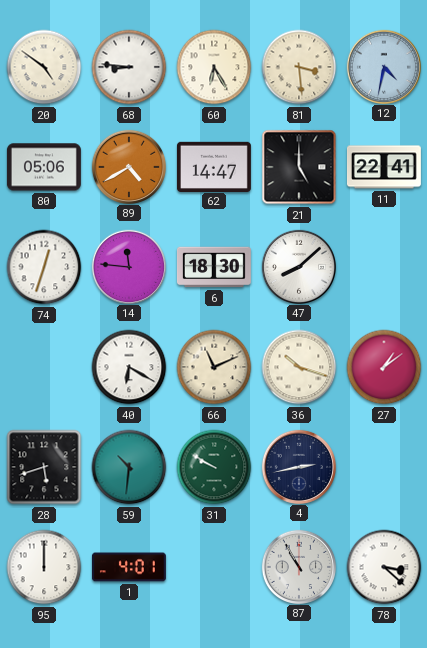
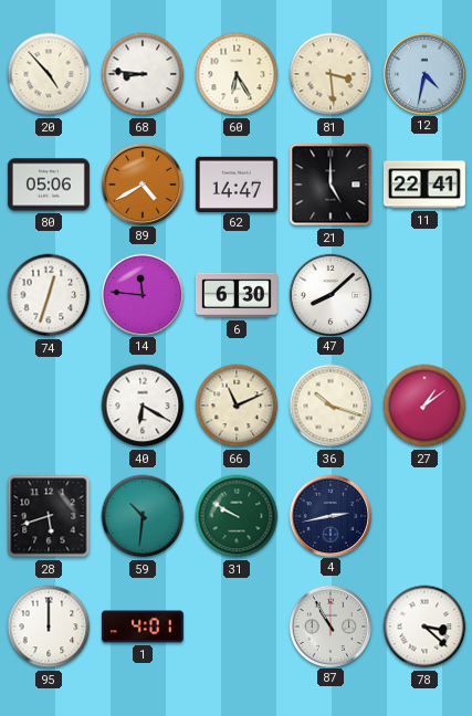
20: 4:51 -> 4:53
6: 18:30 -> 6:30
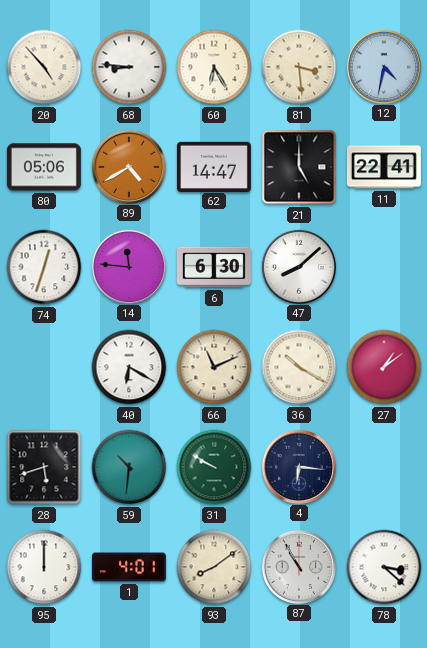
36: 10:18 -> 10:20
4: 2:43 -> 6:16
93: none -> 8:09
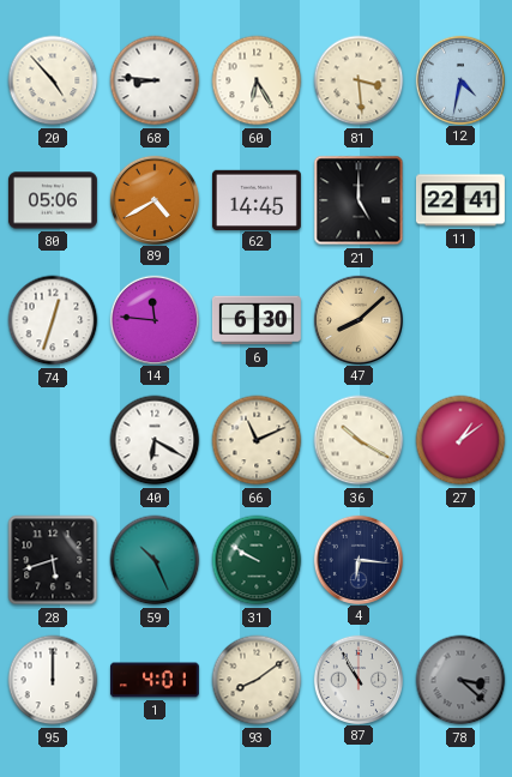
62: 14:47 -> 14:45
47 dial: white -> champagne
59: 10:31 -> 10:26
78 dial: white -> grey
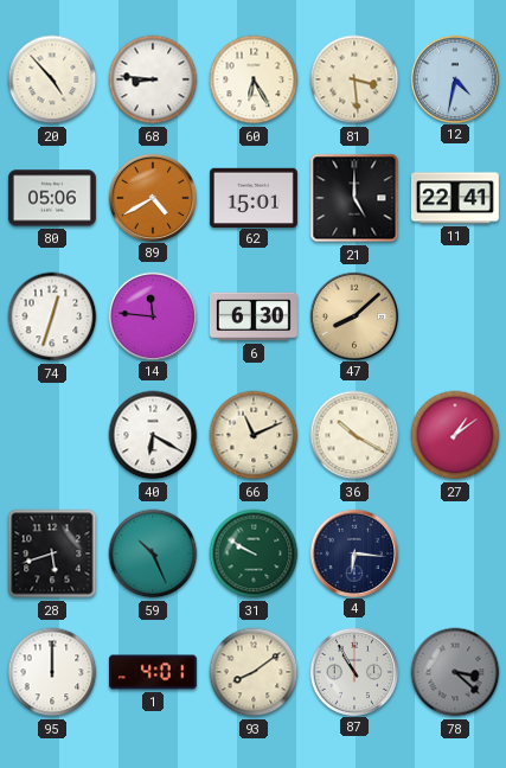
62: 14:45 -> 15:01
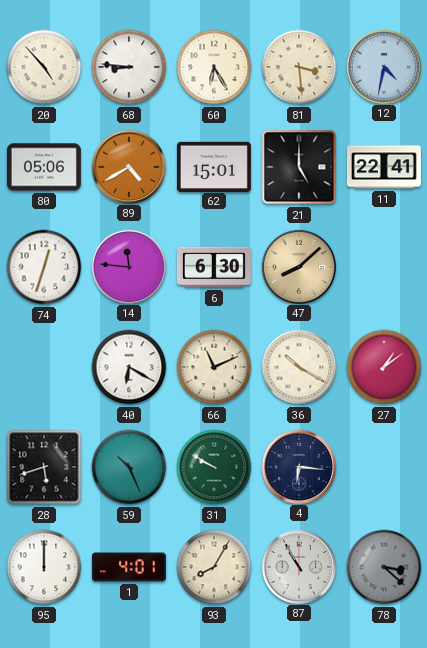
93: 8:09 -> 8:05
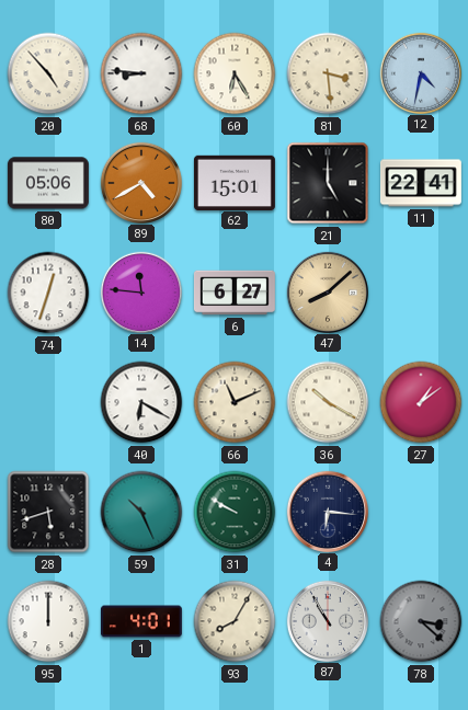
6: 6:30 -> 6:27
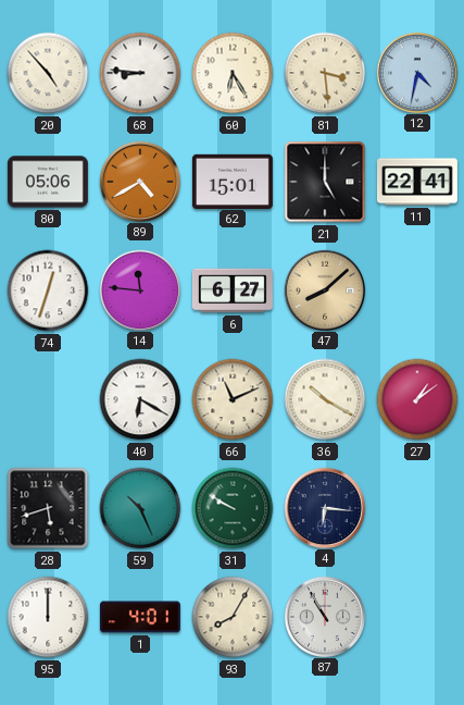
78: 3:22 -> none
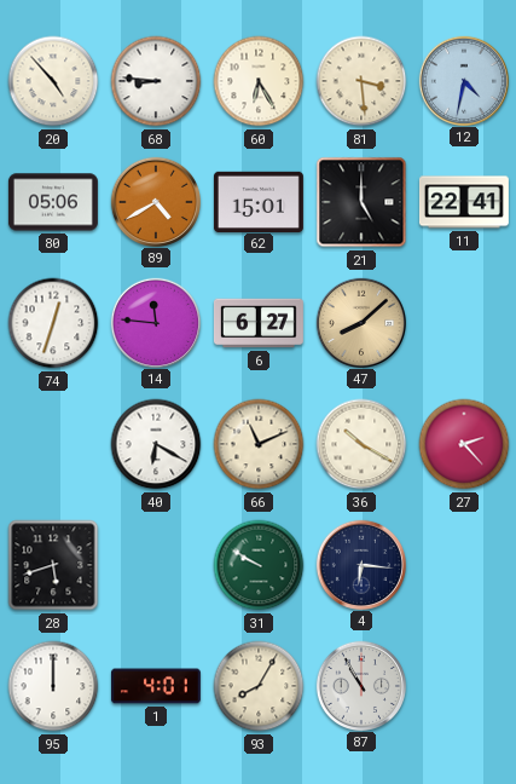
27: 1:09 -> 2:23
59: 10:26 -> none
